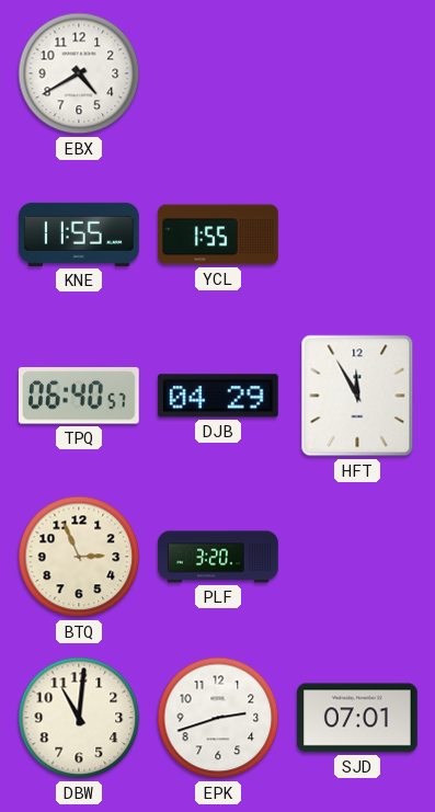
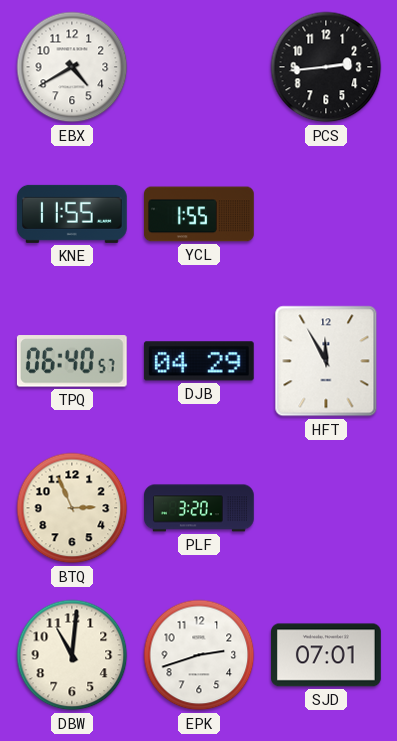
PCS: none -> 2:44
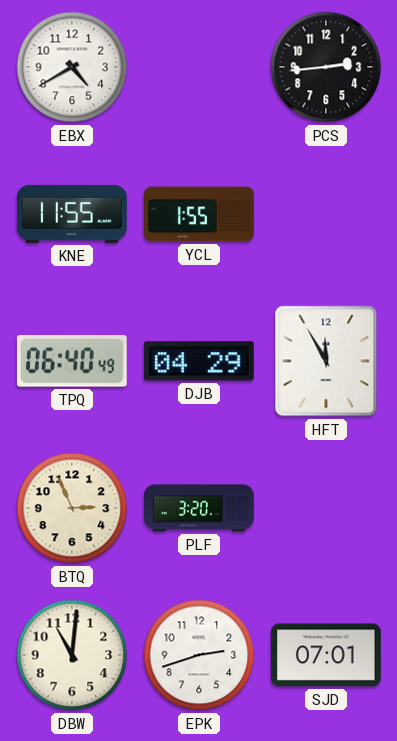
TPQ: 06:40:57 -> 06:40:49
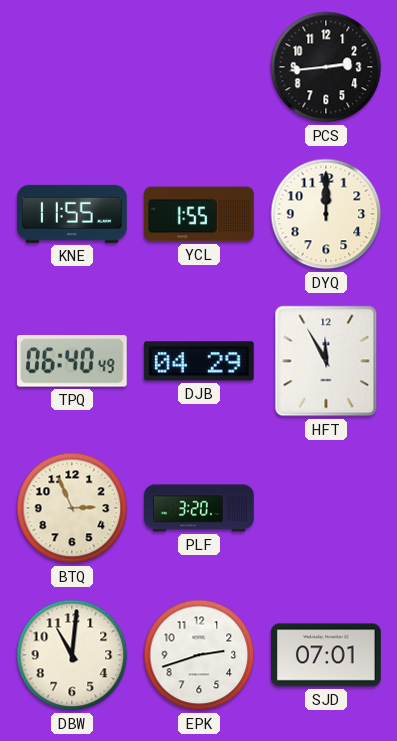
EBX: 4:40 -> none
DYQ: none -> 12:00
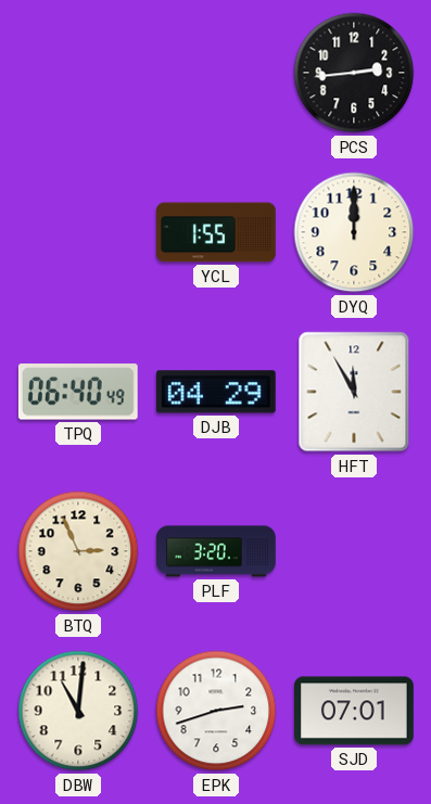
KNE: 11:55 -> none
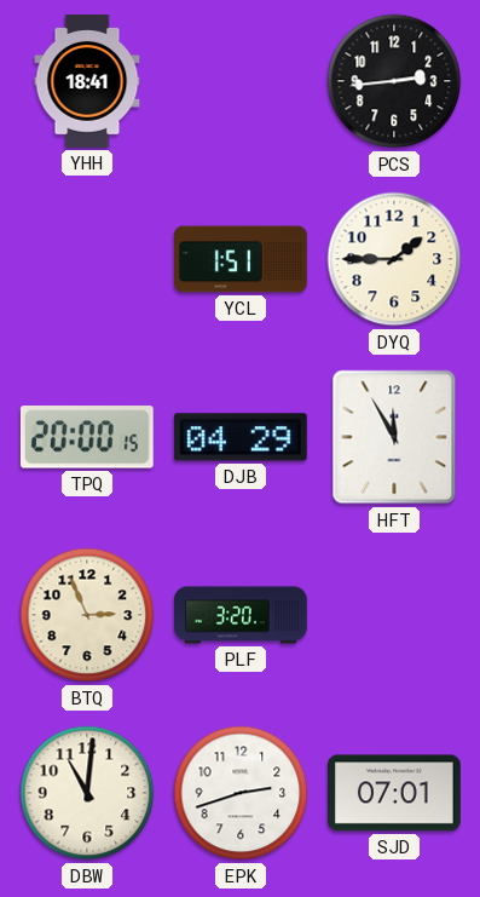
YHH: none -> 18:41
YCL: 1:55 -> 1:51
DYQ: 12:00 -> 1:45
TPQ: 06:40 -> 20:00
